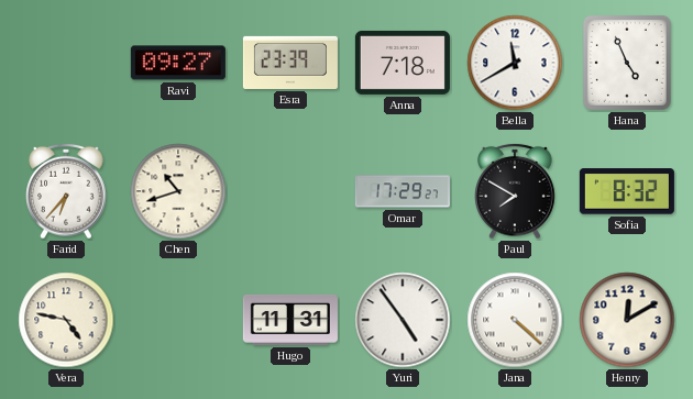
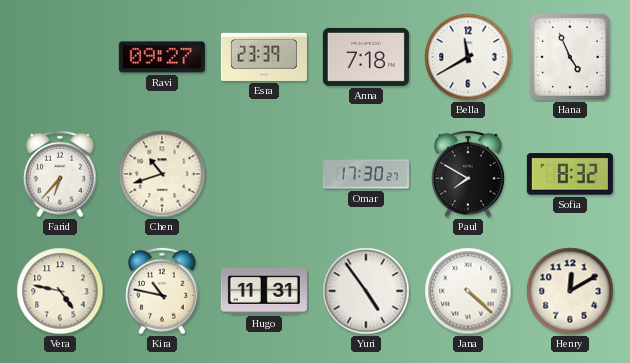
Omar: 17:29 -> 17:30
Kira: none -> 10:47
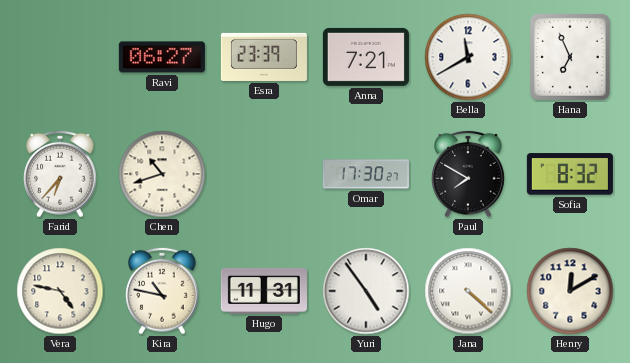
Ravi: 09:27 -> 06:27
Anna: 7:18 -> 7:21
Hana: 4:56 -> 6:56
